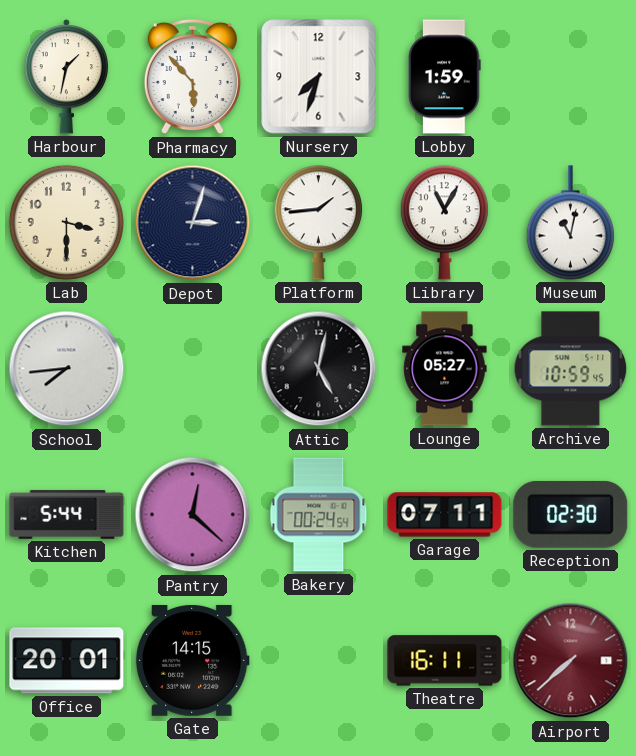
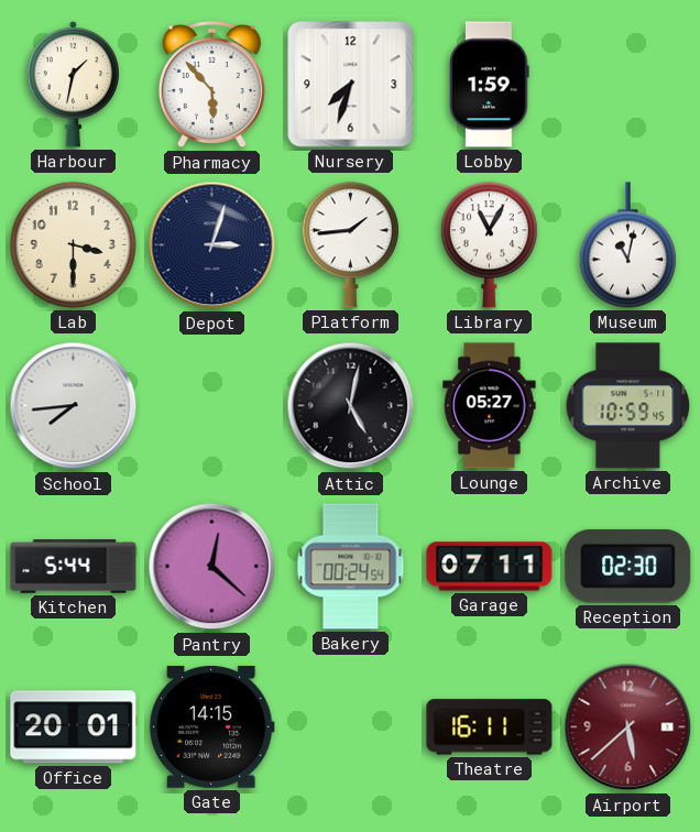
Airport: 7:38 -> 5:38
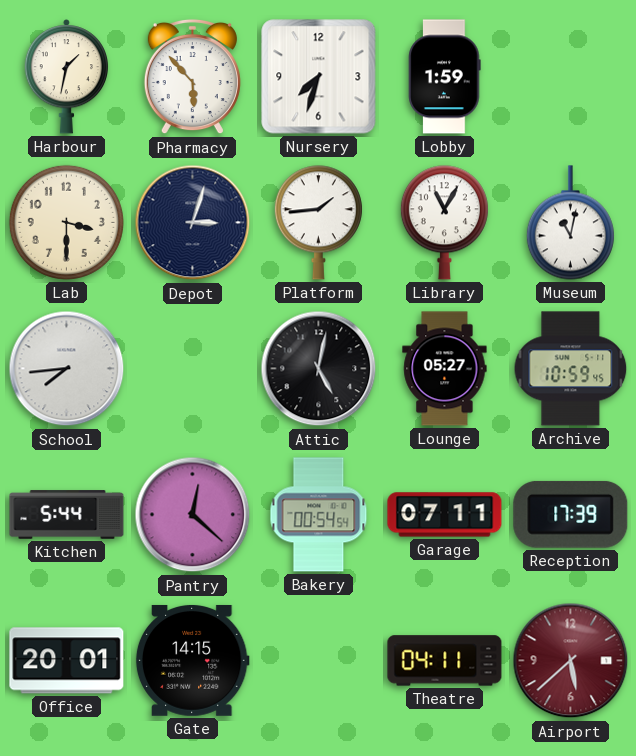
Bakery: 00:24 -> 00:54
Reception: 02:30 -> 17:39
Theatre: 16:11 -> 04:11
